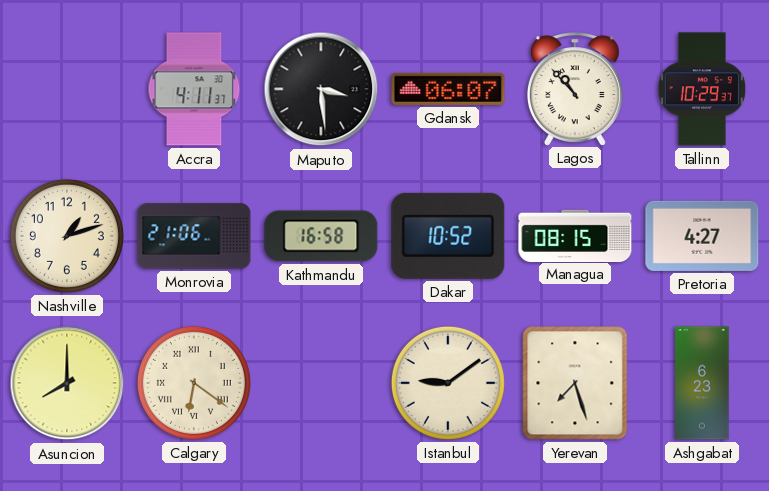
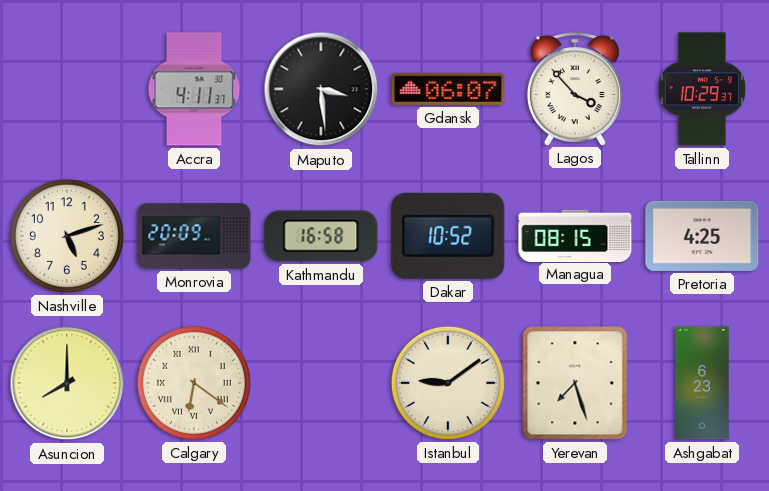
Lagos: 10:53 -> 3:53
Nashville: 1:12 -> 5:12
Monrovia: 21:06 -> 20:09
Pretoria: 4:27 -> 4:25
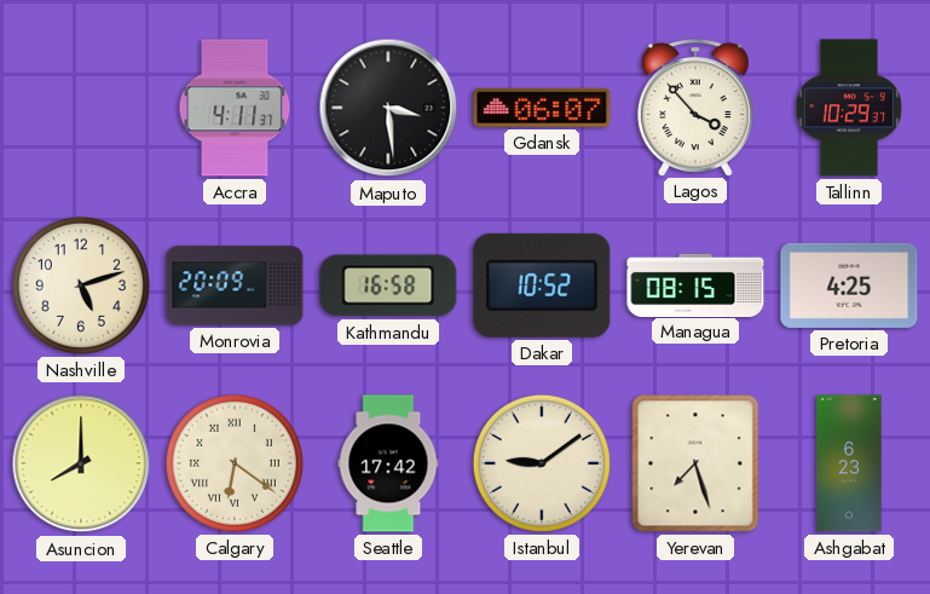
Seattle: none -> 17:42
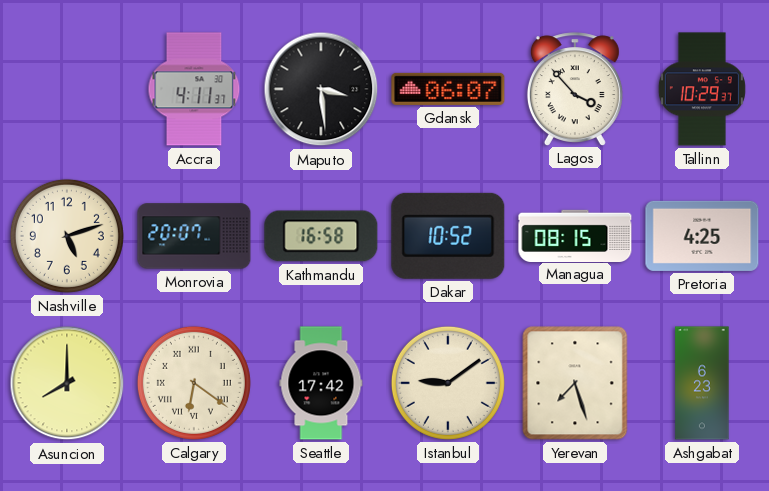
Monrovia: 20:09 -> 20:07
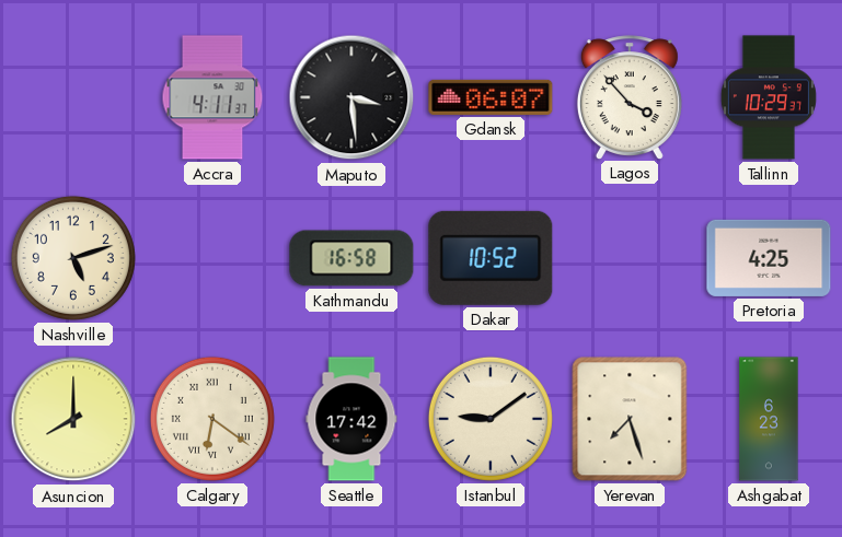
Monrovia: 20:07 -> none
Managua: 08:15 -> none
